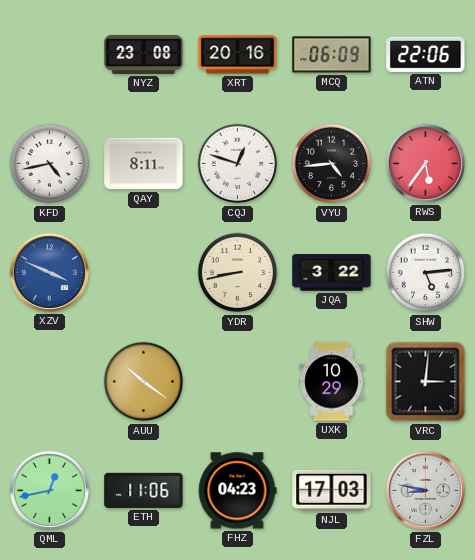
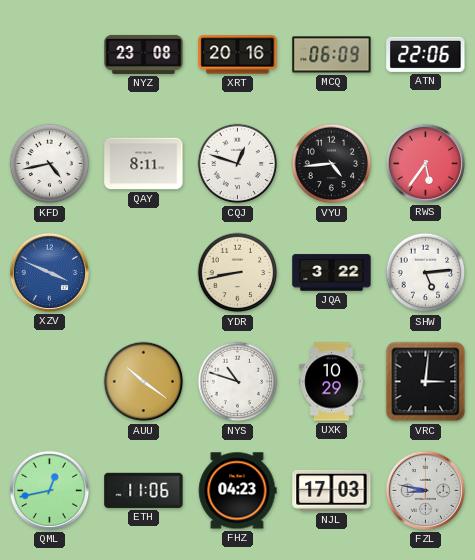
NYS: none -> 10:48
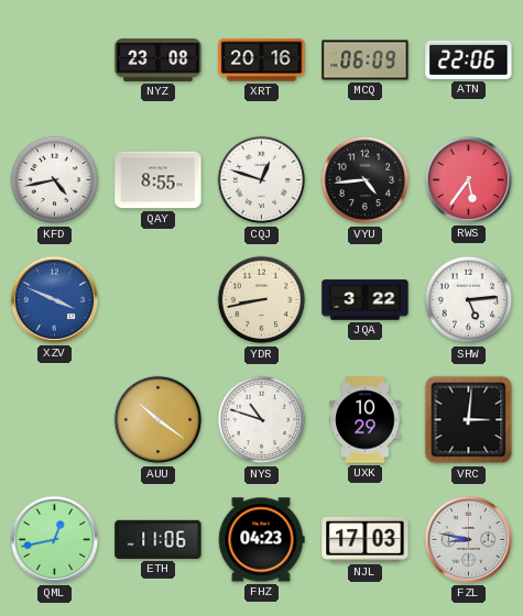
QAY: 8:11 -> 8:55
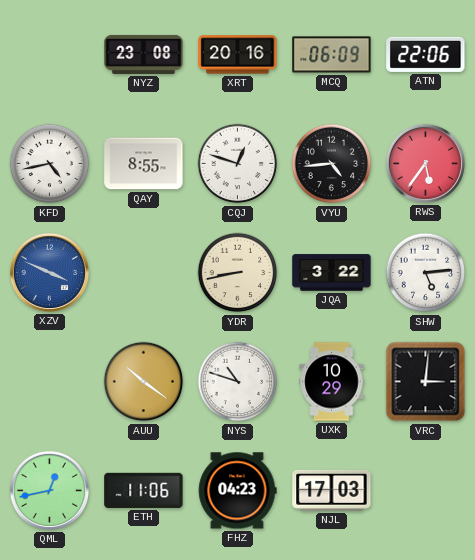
FZL: 8:47 -> none
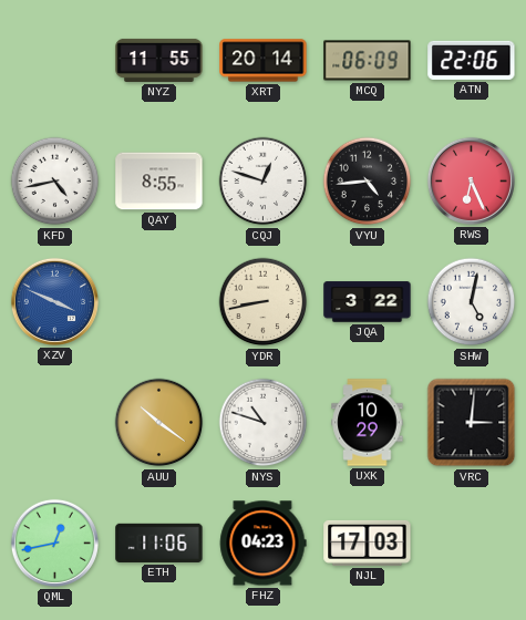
NYZ: 23:08 -> 11:55
XRT: 20:16 -> 20:14
RWS: 5:36 -> 6:26
SHW: 5:14 -> 5:02
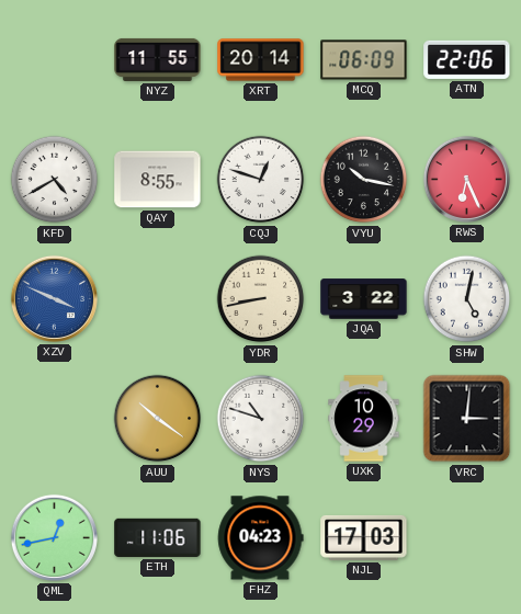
KFD: 4:43 -> 4:40
VYU: 4:44 -> 10:17
